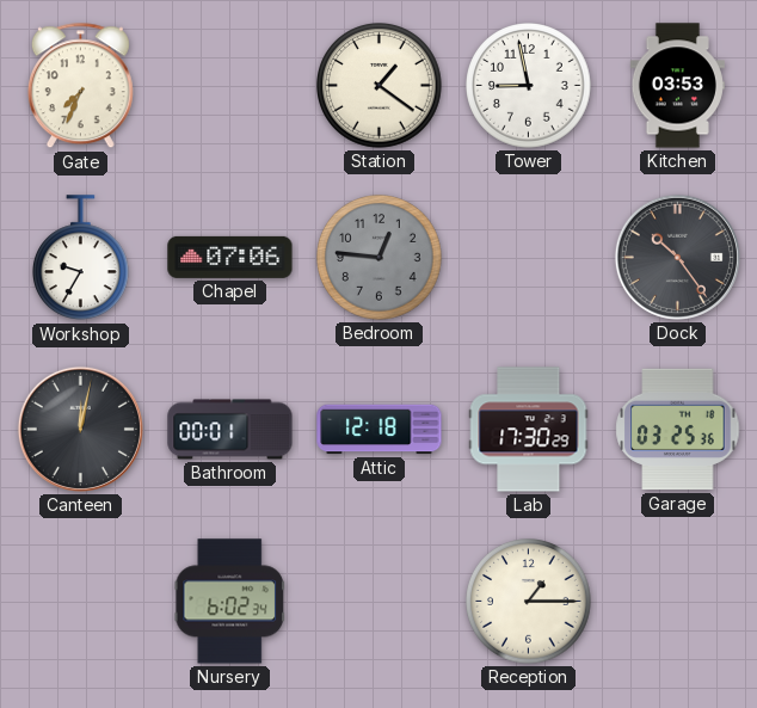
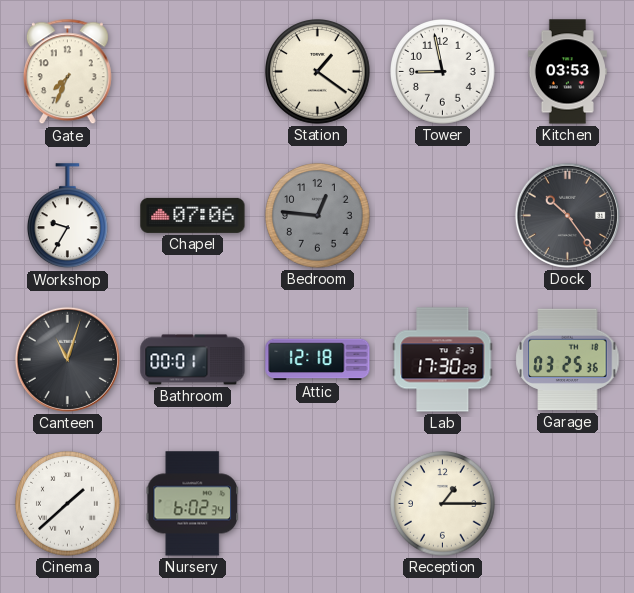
Canteen: 12:02 -> 11:03
Cinema: none -> 1:38
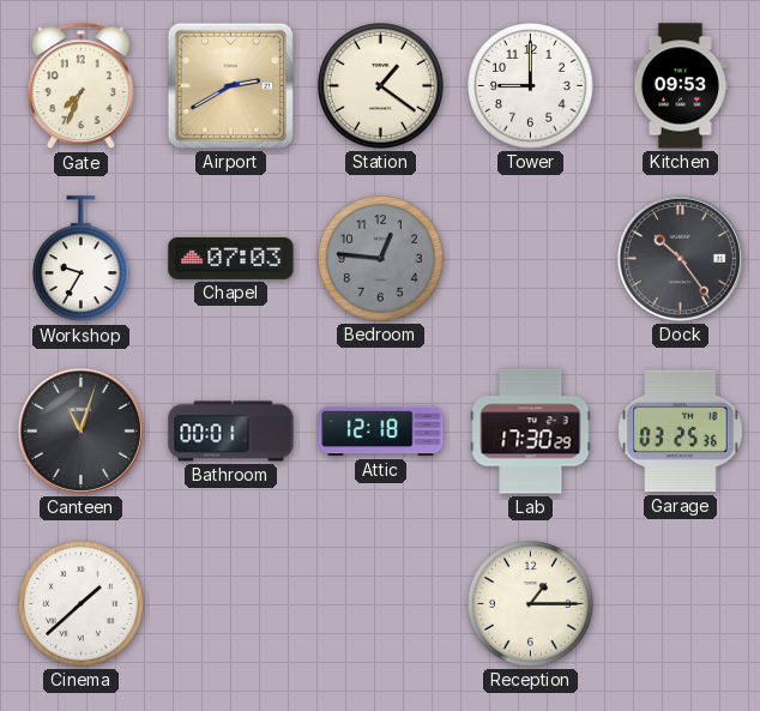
Airport: none -> 2:40
Tower: 8:58 -> 9:00
Kitchen: 03:53 -> 09:53
Chapel: 07:06 -> 07:03
Nursery: 6:02 -> none
